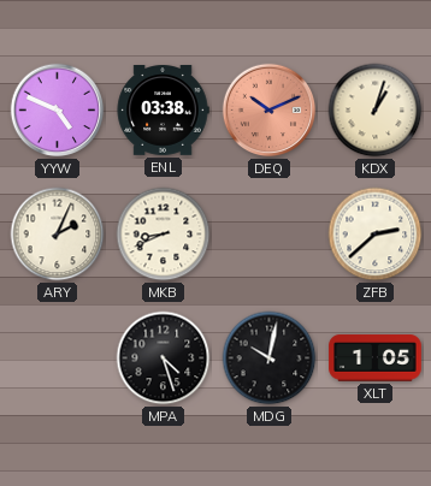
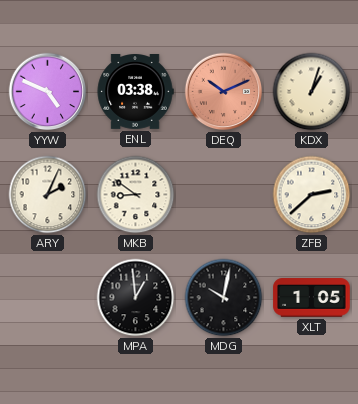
MKB: 8:41 -> 8:51
MPA: 4:27 -> 12:59
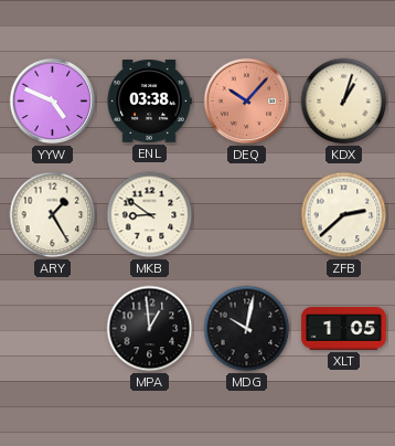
DEQ: 10:11 -> 10:07
ARY: 2:04 -> 1:25
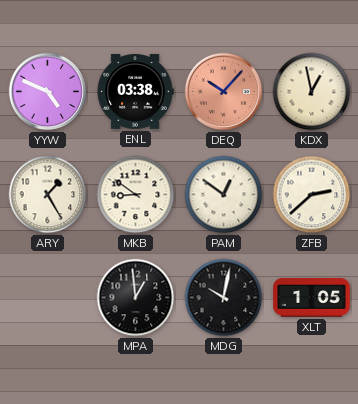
KDX: 1:03 -> 12:58
PAM: none -> 12:51
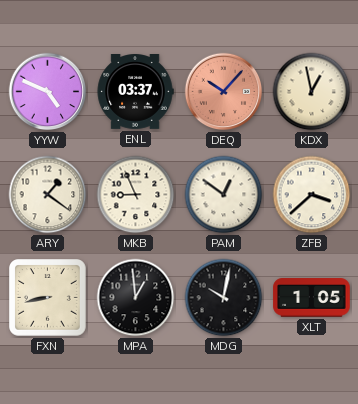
ENL: 03:38 -> 03:37
ARY: 1:25 -> 1:21
MKB: 8:51 -> 8:56
ZFB: 2:38 -> 3:38
FXN: none -> 8:43
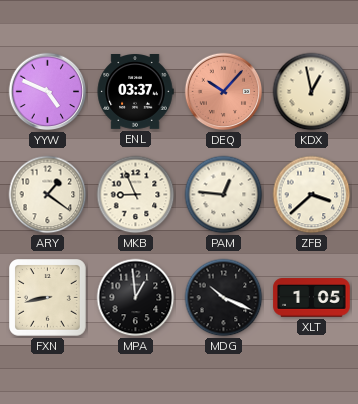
PAM: 12:51 -> 12:46
MDG: 10:02 -> 10:19
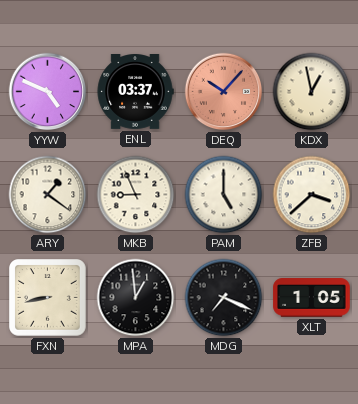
PAM: 12:46 -> 5:00
MDG: 10:19 -> 7:19
